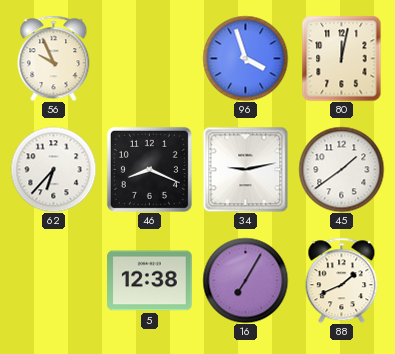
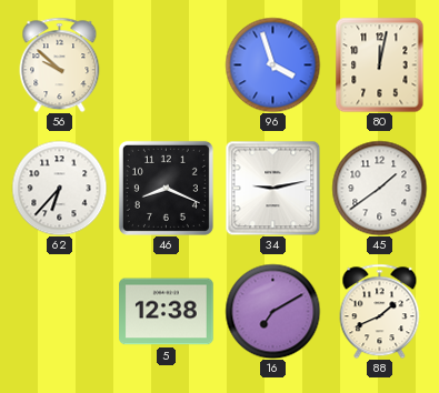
56: 9:56 -> 9:52
16: 7:05 -> 7:10
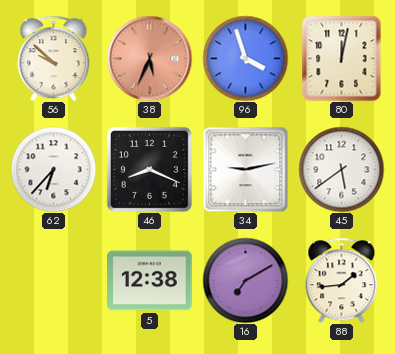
38: none -> 5:34
45: 1:39 -> 5:39
88: 1:41 -> 1:44
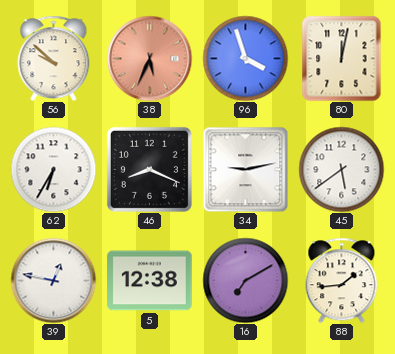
62: 6:37 -> 6:35
39: none -> 12:47
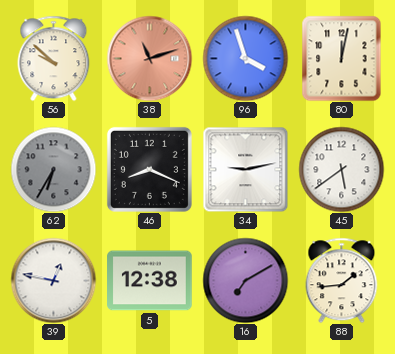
38: 5:34 -> 11:12
62 dial: white -> grey
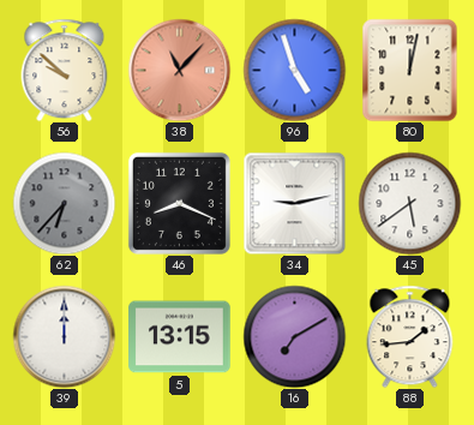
38: 11:12 -> 11:07
96: 3:57 -> 4:57
62: 6:35 -> 6:37
39: 12:47 -> 12:00
5: 12:38 -> 13:15
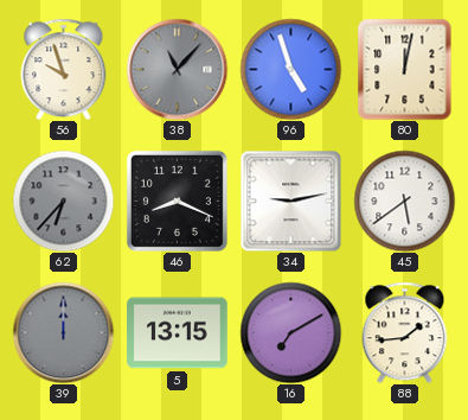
56: 9:52 -> 9:57
38 dial: salmon -> grey
39 dial: white -> grey
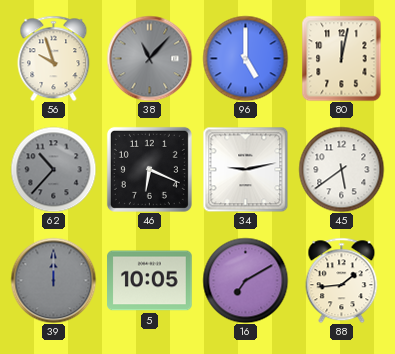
96: 4:57 -> 5:00
62: 6:37 -> 10:37
46: 8:19 -> 6:19
5: 13:15 -> 10:05
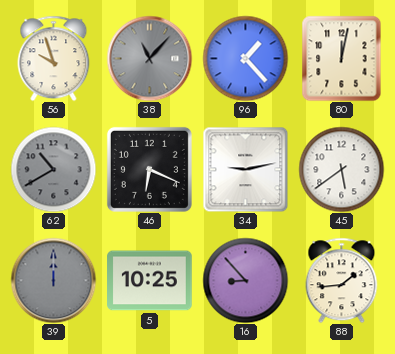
96: 5:00 -> 1:23
62: 10:37 -> 10:40
5: 10:05 -> 10:25
16: 7:10 -> 8:53
